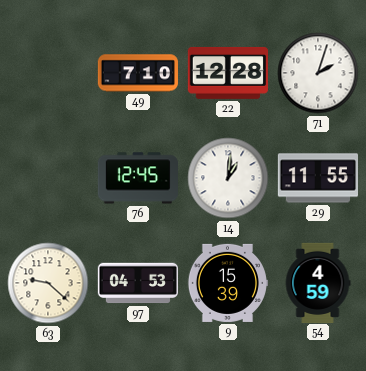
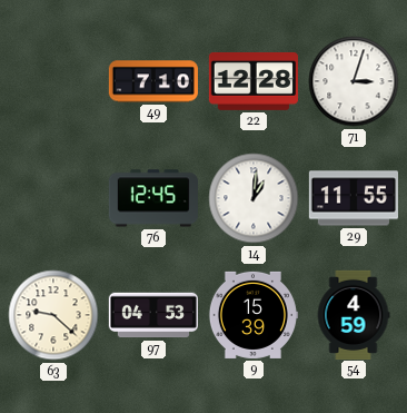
71: 2:03 -> 3:03
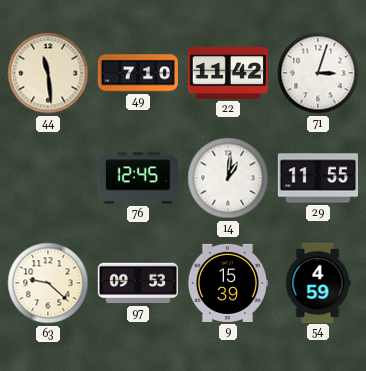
44: none -> 11:29
22: 12:28 -> 11:42
97: 04:53 -> 09:53
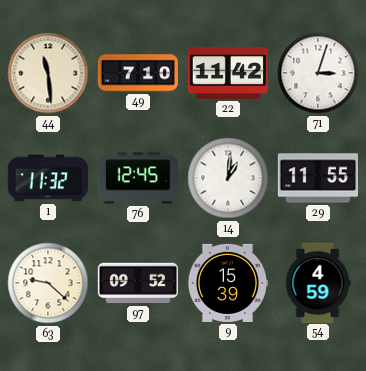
1: none -> 11:32
97: 09:53 -> 09:52
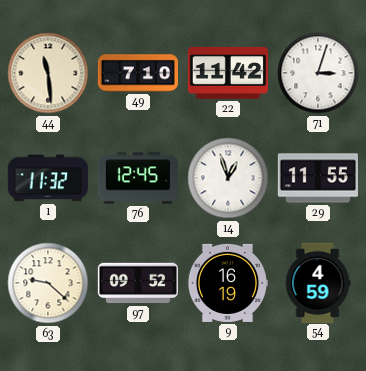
14: 1:01 -> 12:57
9: 15:39 -> 16:19
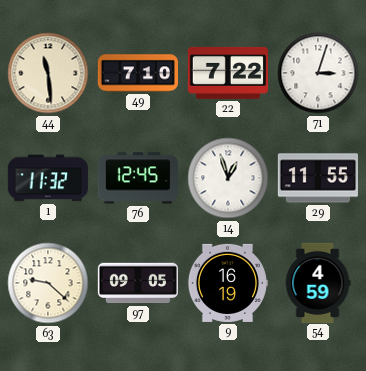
22: 11:42 -> 7:22
97: 09:52 -> 09:05
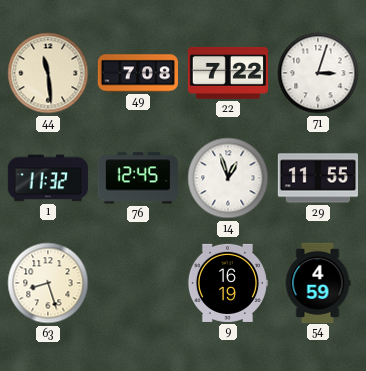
49: 7:10 -> 7:08
63: 9:22 -> 8:27
97: 09:05 -> none
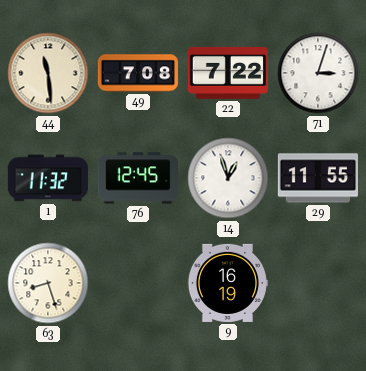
54: 4:59 -> none
